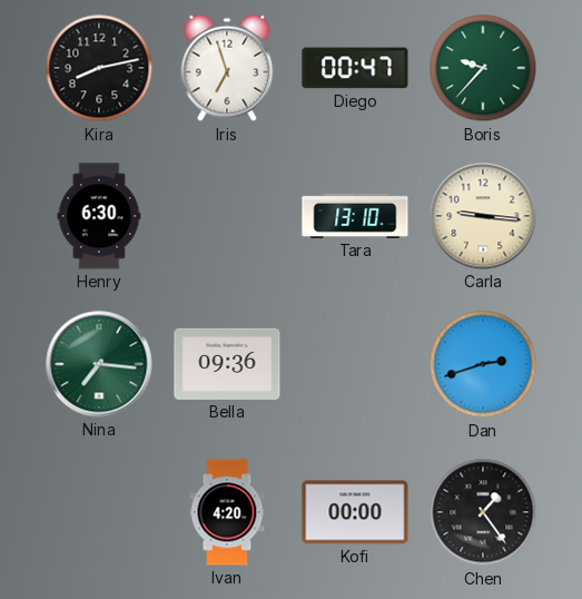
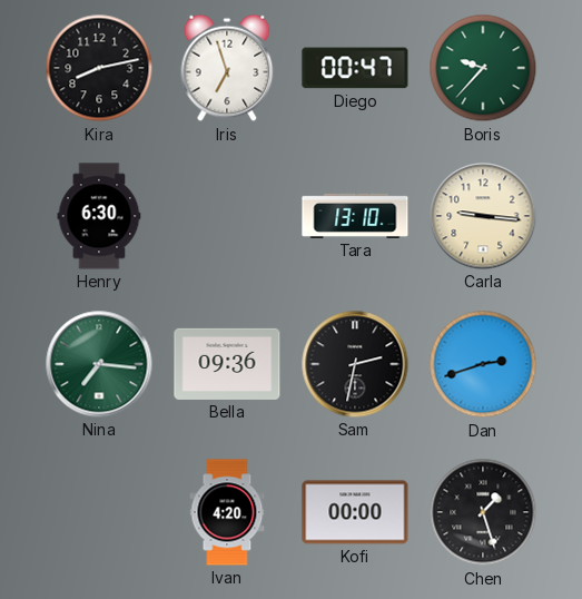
Sam: none -> 2:32
Chen: 1:24 -> 1:27
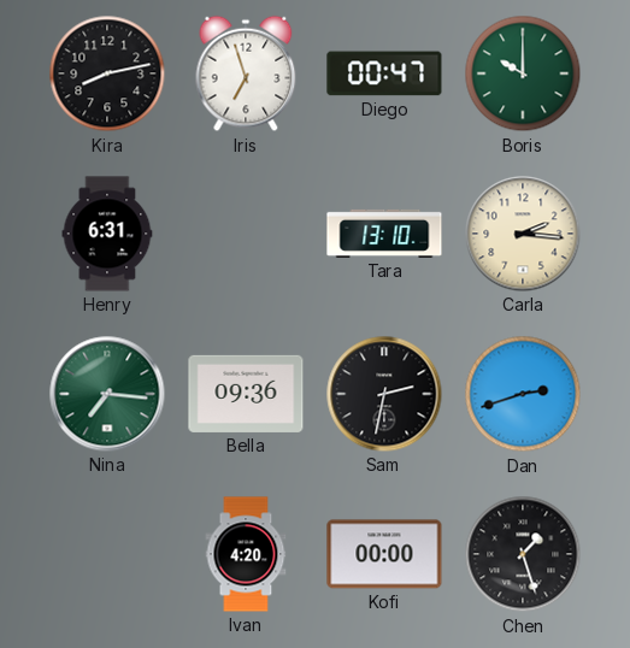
Boris: 9:37 -> 10:00
Henry: 6:30 -> 6:31
Carla: 9:16 -> 2:16
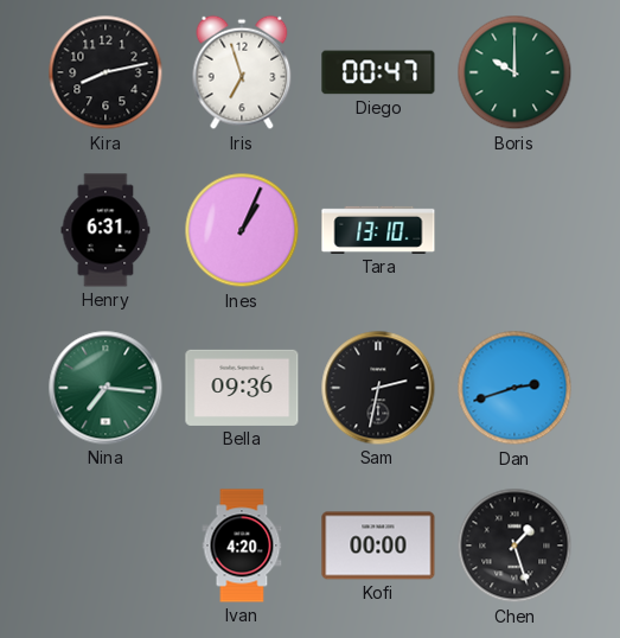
Ines: none -> 1:04
Carla: 2:16 -> none
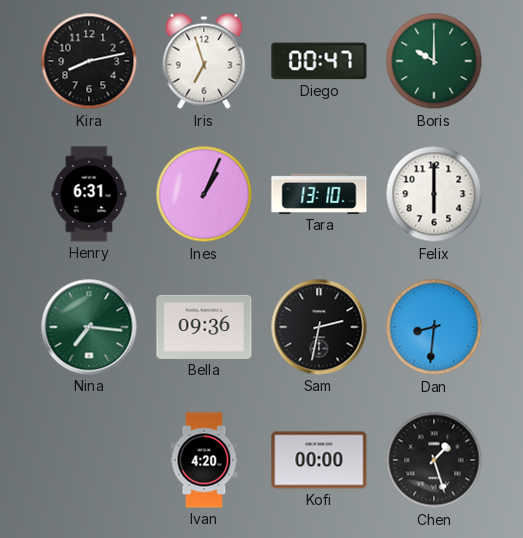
Felix: none -> 6:00
Dan: 2:42 -> 8:31
